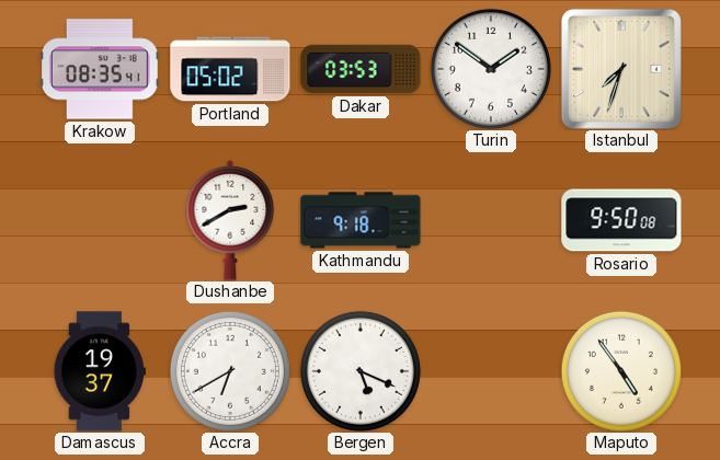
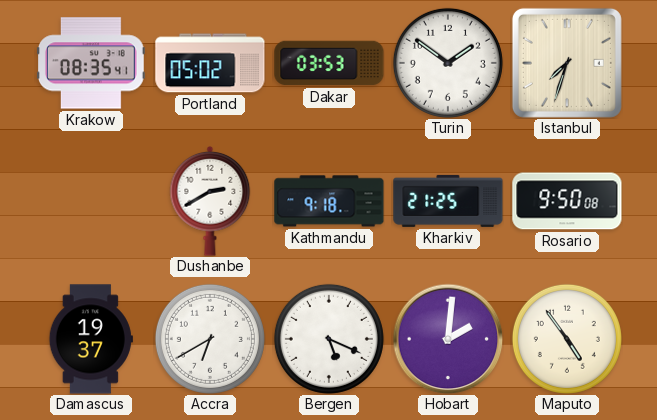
Kharkiv: none -> 21:25
Hobart: none -> 2:01
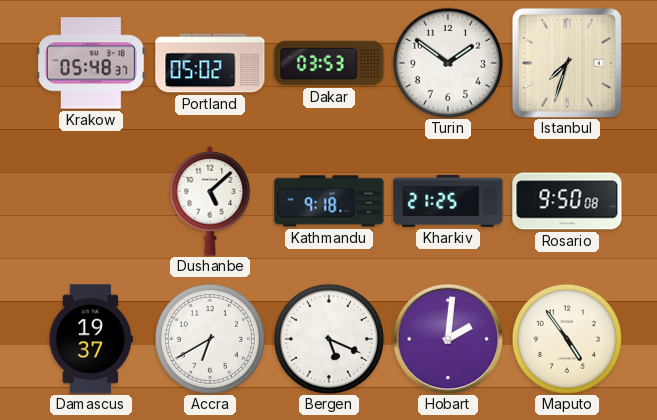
Krakow: 08:35 -> 05:48
Dushanbe: 2:40 -> 5:08
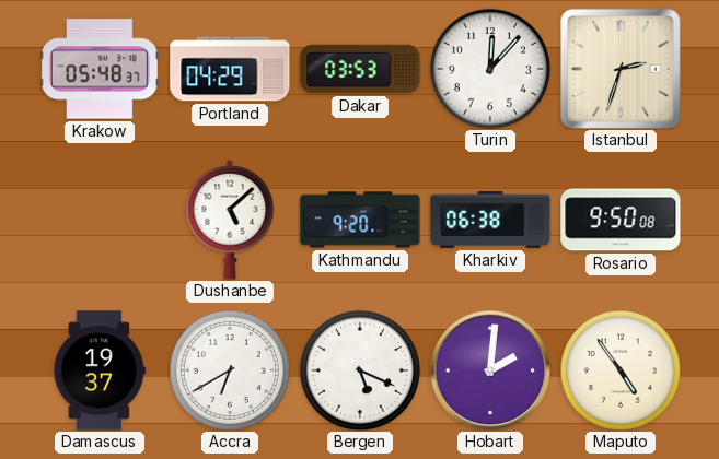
Portland: 05:02 -> 04:29
Turin: 1:51 -> 12:07
Istanbul: 7:33 -> 2:33
Kathmandu: 9:18 -> 9:20
Kharkiv: 21:25 -> 06:38
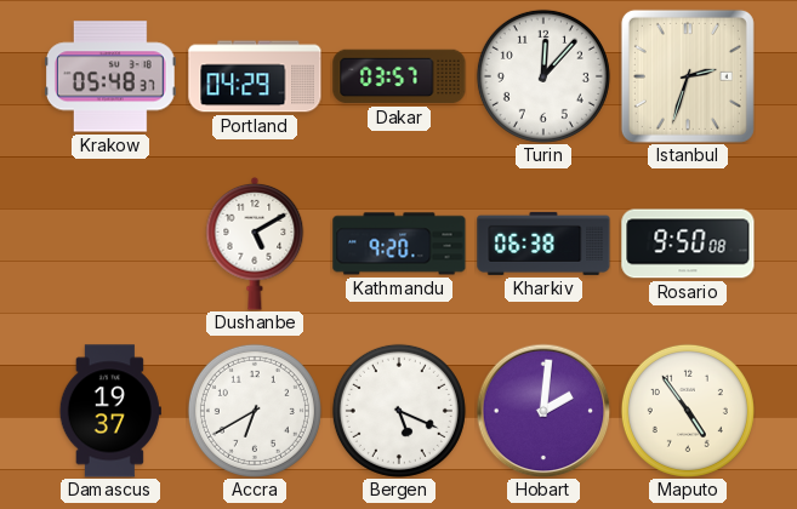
Dakar: 03:53 -> 03:57
Dushanbe: 5:08 -> 5:10
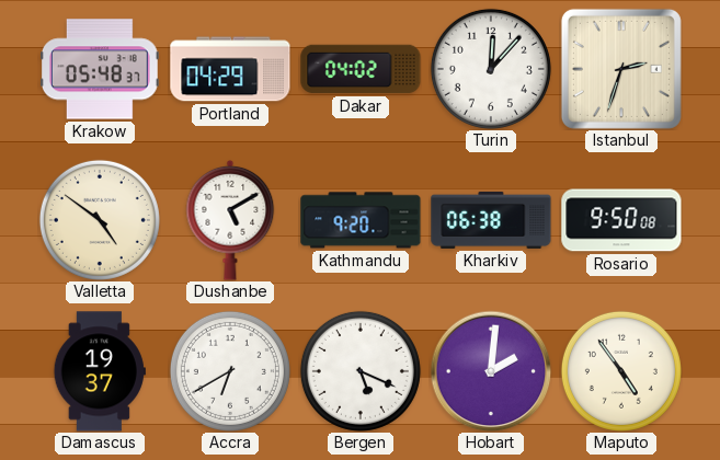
Dakar: 03:57 -> 04:02
Valletta: none -> 4:51
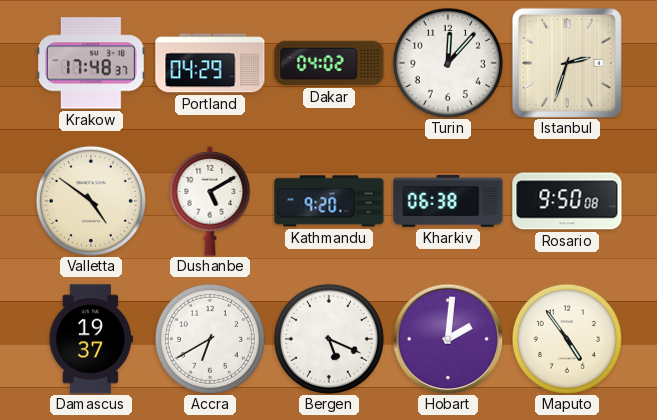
Krakow: 05:48 -> 17:48
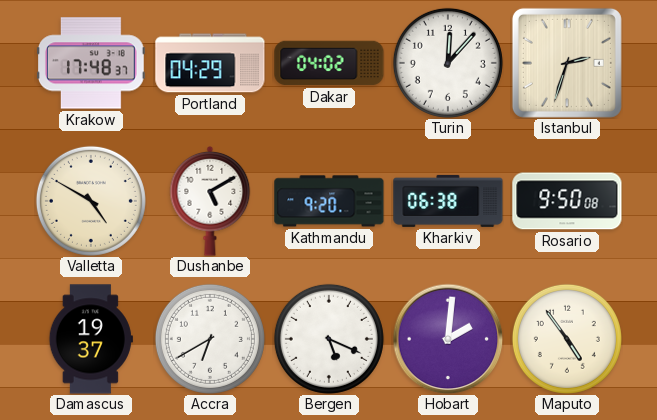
Valletta: 4:51 -> 4:50
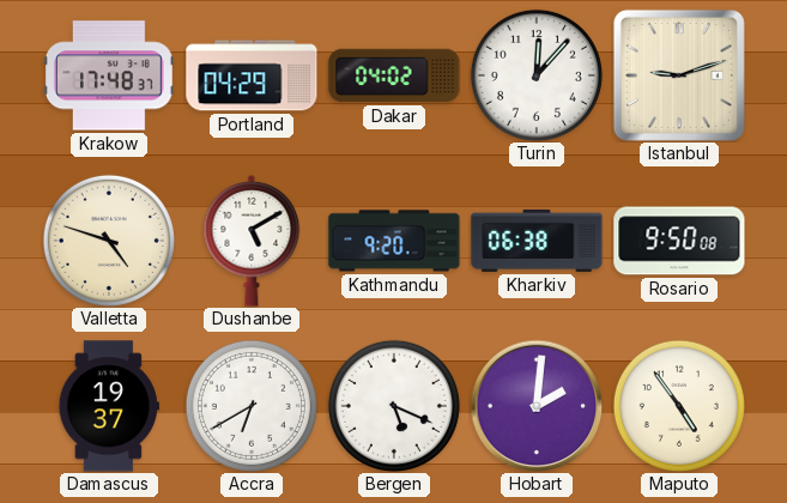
Istanbul: 2:33 -> 9:12
Valletta: 4:50 -> 4:48
